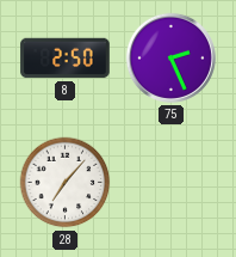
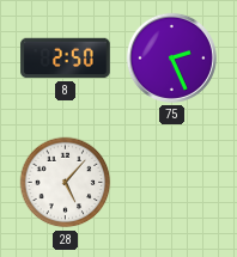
28: 7:07 -> 5:07
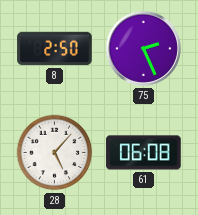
61: none -> 06:08
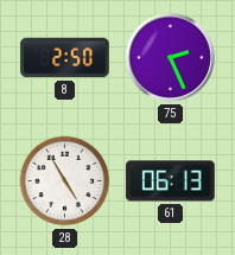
28: 5:07 -> 4:55
61: 06:08 -> 06:13
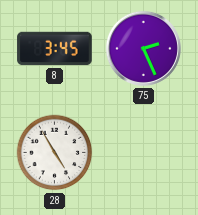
8: 2:50 -> 3:45
61: 06:13 -> none
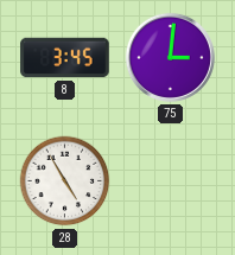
75: 2:26 -> 3:01
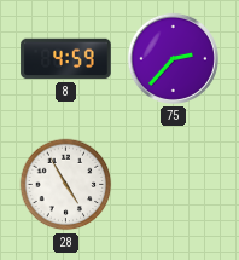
8: 3:45 -> 4:59
75: 3:01 -> 2:37
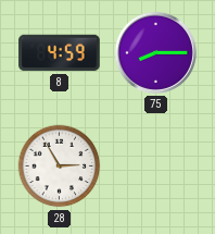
75: 2:37 -> 8:15
28: 4:55 -> 2:55
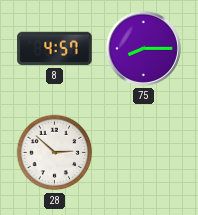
8: 4:59 -> 4:57
28: 2:55 -> 2:52
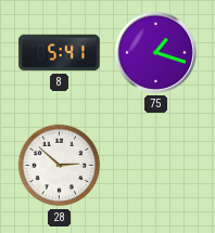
8: 4:57 -> 5:41
75: 8:15 -> 1:18
